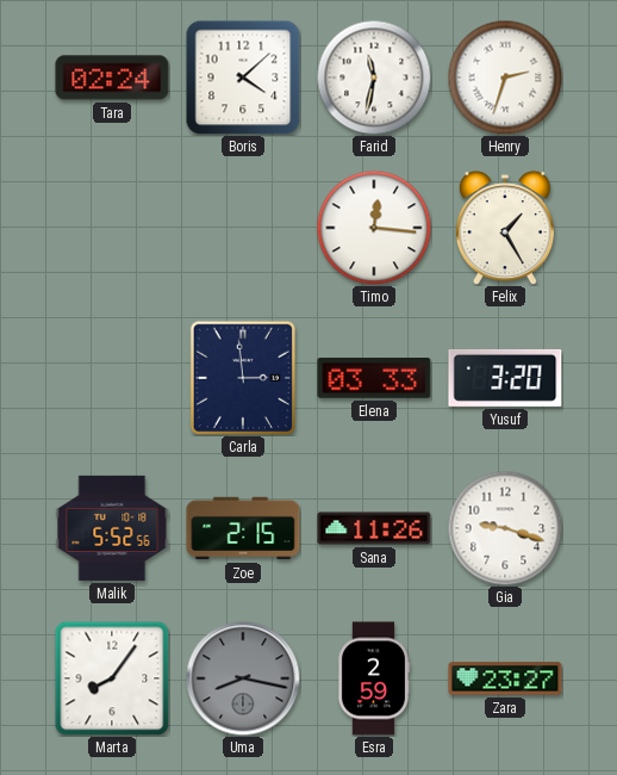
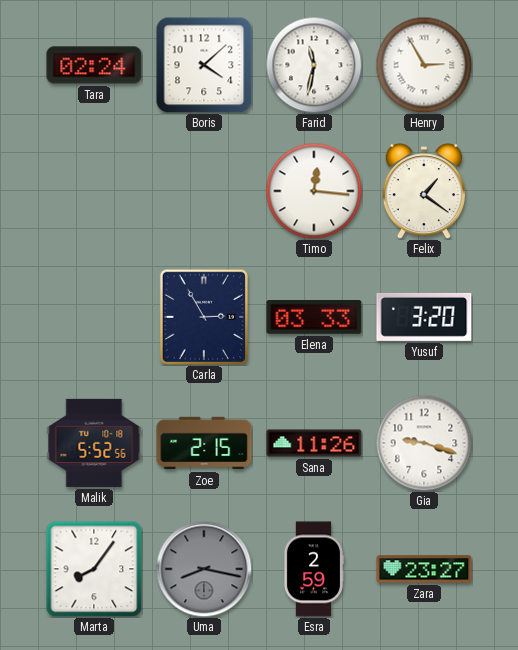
Henry: 2:33 -> 2:55
Felix: 1:25 -> 1:21
Carla: 2:59 -> 2:55
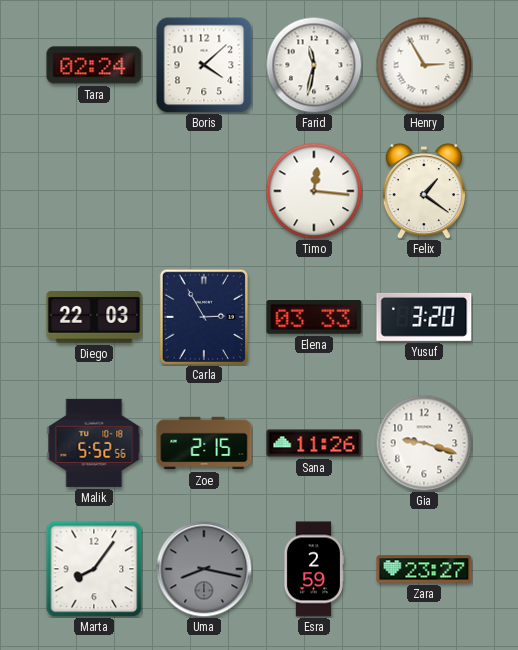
Diego: none -> 22:03
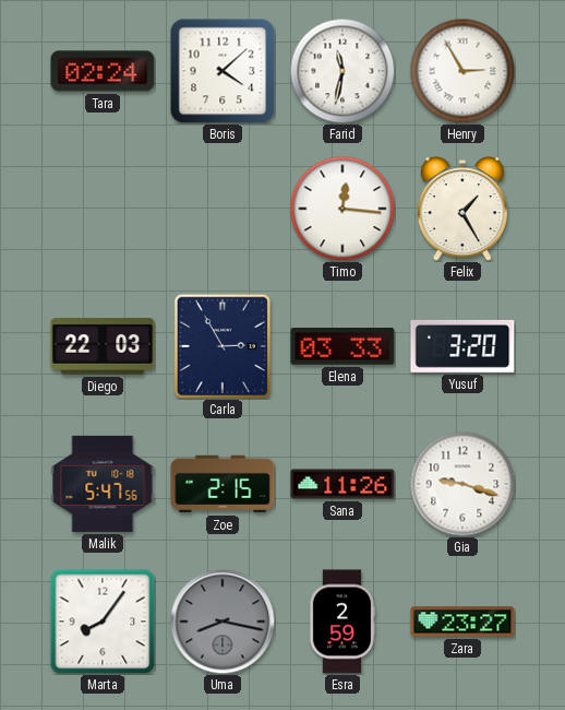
Felix: 1:21 -> 1:25
Malik: 5:52 -> 5:47
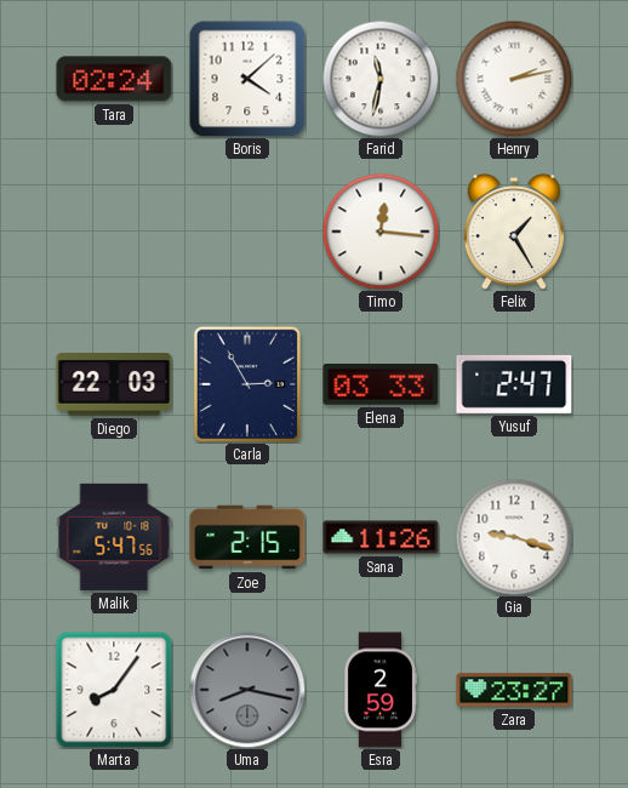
Henry: 2:55 -> 2:13
Yusuf: 3:20 -> 2:47
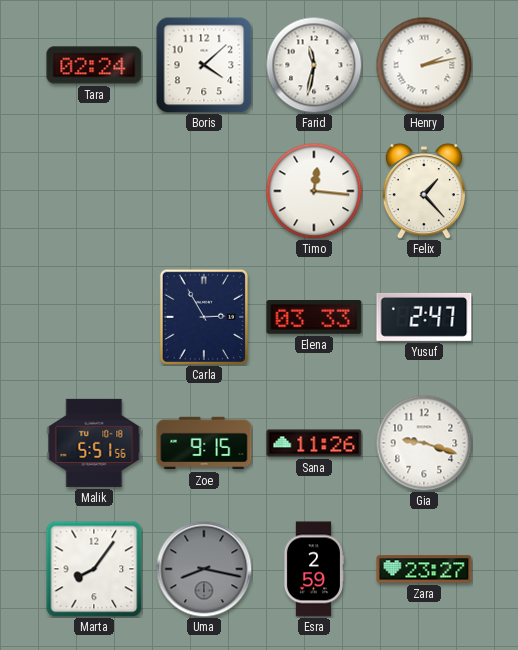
Felix: 1:25 -> 1:23
Diego: 22:03 -> none
Malik: 5:47 -> 5:51
Zoe: 2:15 -> 9:15
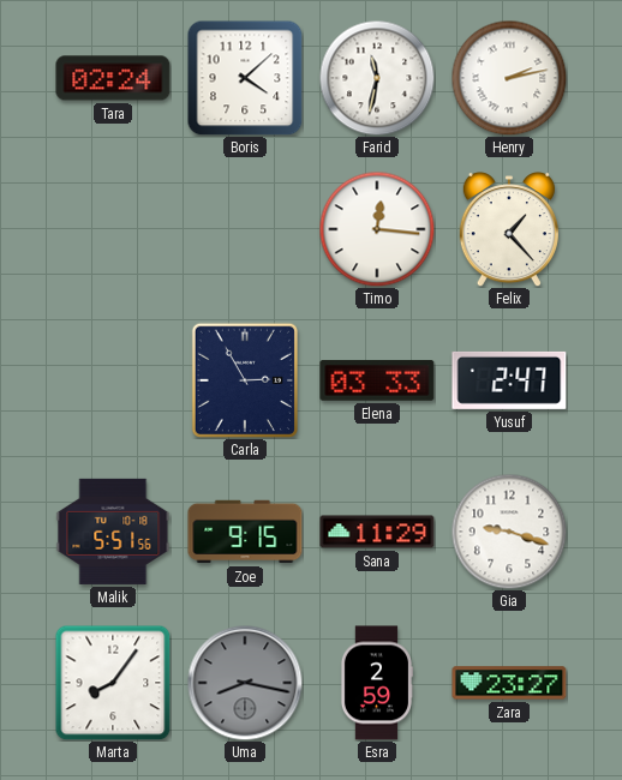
Sana: 11:26 -> 11:29
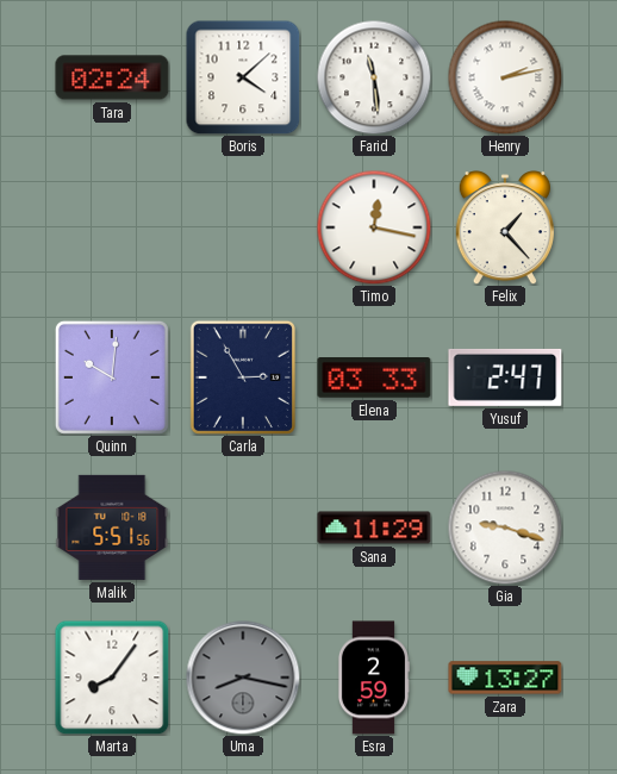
Farid: 11:32 -> 11:29
Timo: 12:16 -> 12:17
Quinn: none -> 10:01
Zoe: 9:15 -> none
Zara: 23:27 -> 13:27
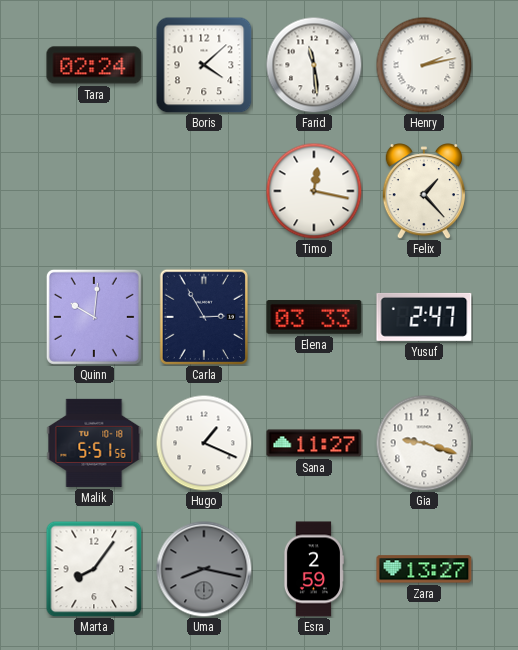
Hugo: none -> 1:19
Sana: 11:29 -> 11:27
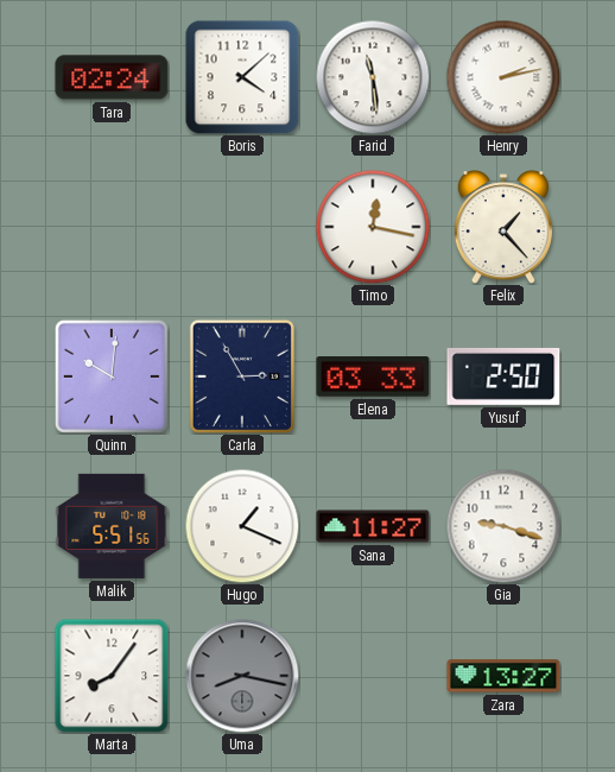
Yusuf: 2:47 -> 2:50
Esra: 2:59 -> none
